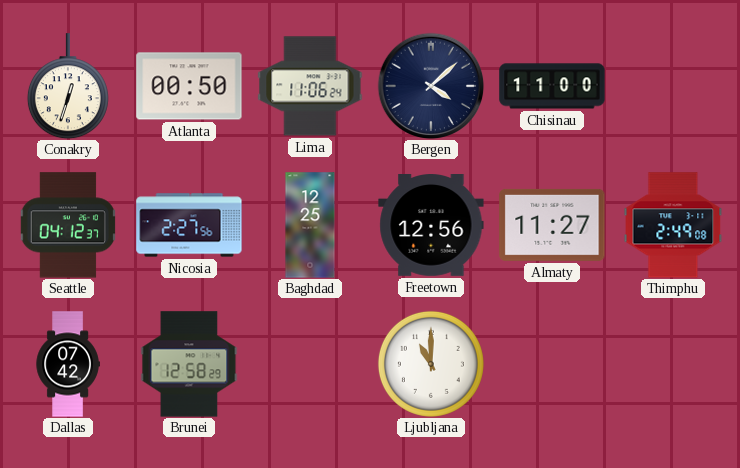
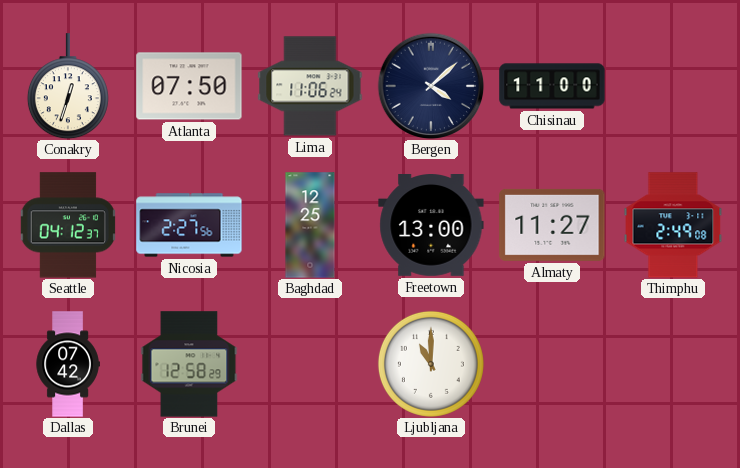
Atlanta: 00:50 -> 07:50
Freetown: 12:56 -> 13:00
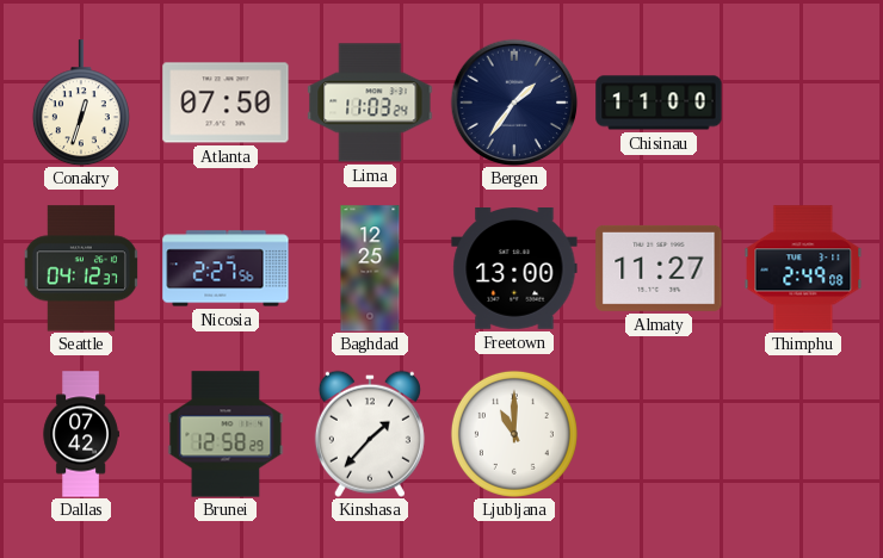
Lima: 11:06 -> 11:03
Bergen: 4:08 -> 1:36
Kinshasa: none -> 1:37
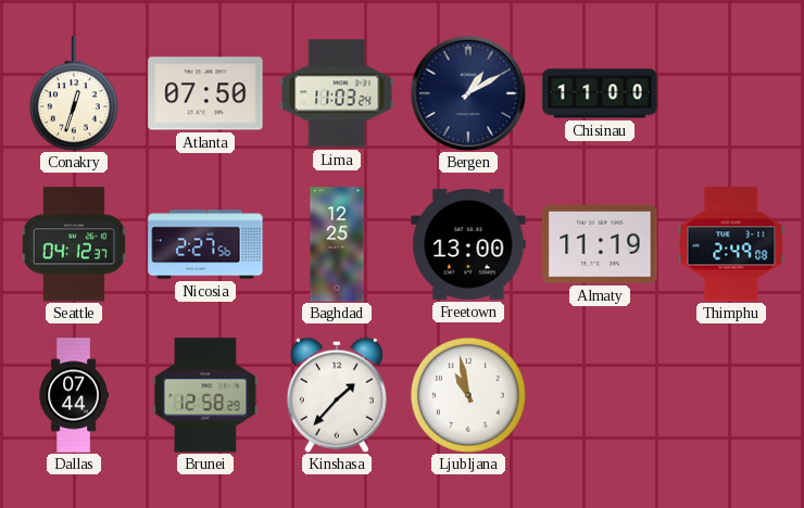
Bergen: 1:36 -> 1:10
Almaty: 11:27 -> 11:19
Dallas: 07:42 -> 07:44
Ljubljana: 11:00 -> 10:58
